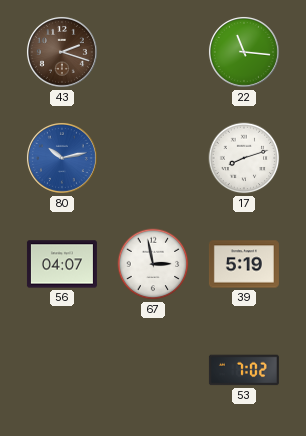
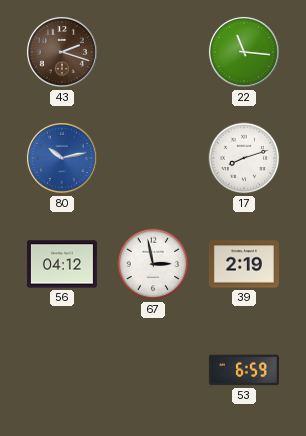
56: 04:07 -> 04:12
39: 5:19 -> 2:19
53: 7:02 -> 6:59
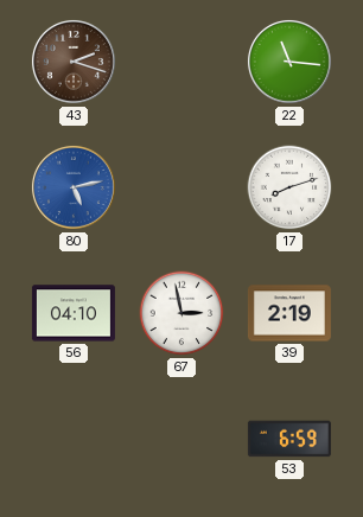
80: 10:13 -> 5:13
56: 04:12 -> 04:10
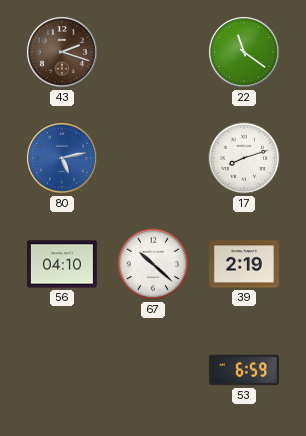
22: 11:16 -> 11:21
67: 2:58 -> 10:22
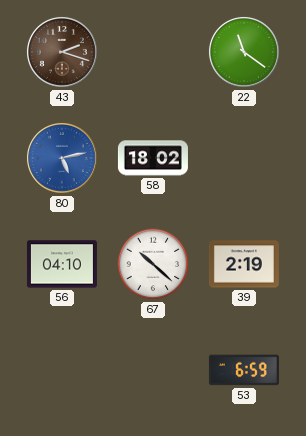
58: none -> 18:02
17: 8:12 -> none
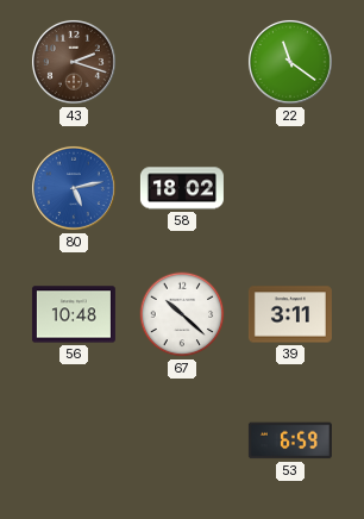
56: 04:10 -> 10:48
39: 2:19 -> 3:11
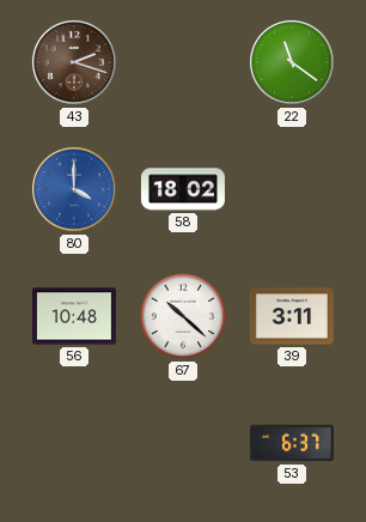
80: 5:13 -> 4:00
53: 6:59 -> 6:37
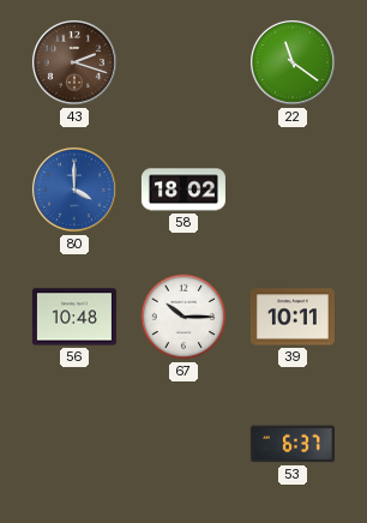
67: 10:22 -> 10:15
39: 3:11 -> 10:11
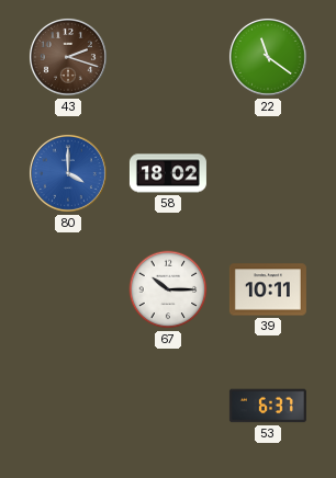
56: 10:48 -> none
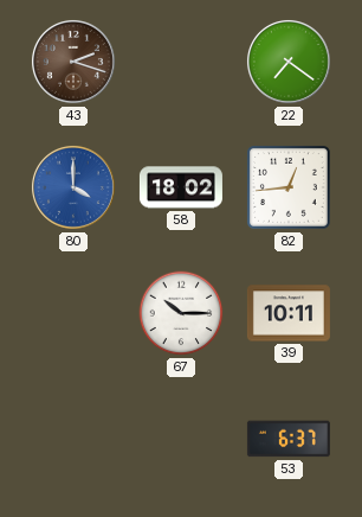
22: 11:21 -> 7:21
82: none -> 12:44
